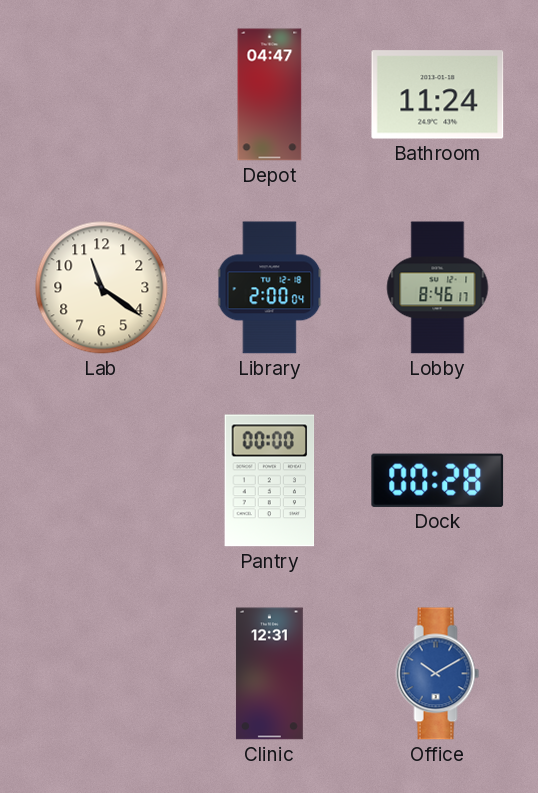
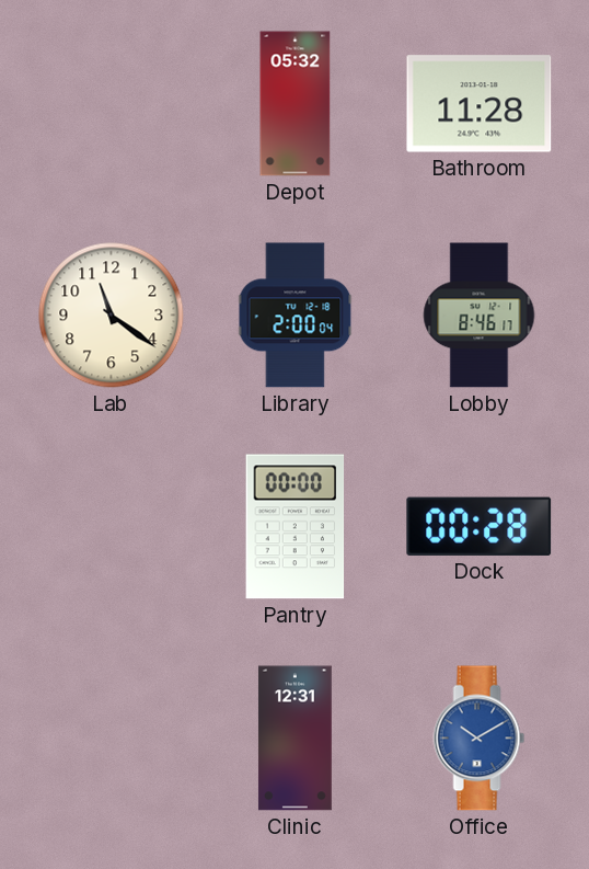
Depot: 04:47 -> 05:32
Bathroom: 11:24 -> 11:28
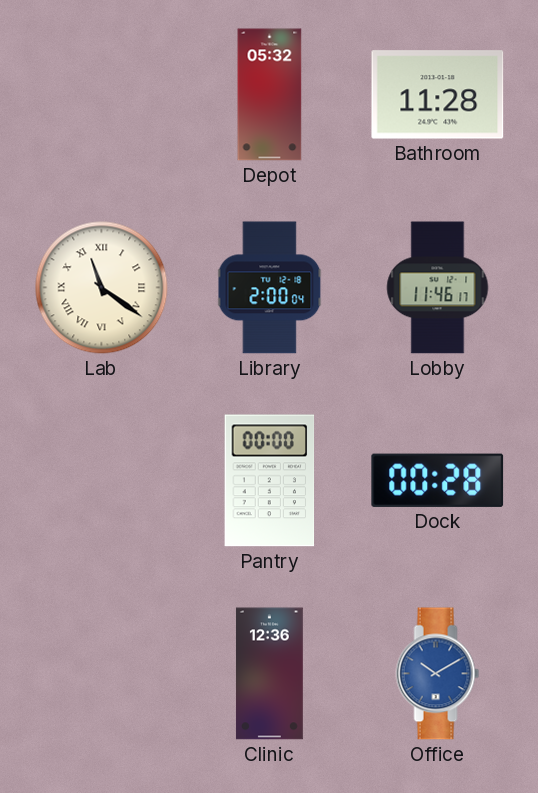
Lab numerals: Arabic -> Roman
Lobby: 8:46 -> 11:46
Clinic: 12:31 -> 12:36
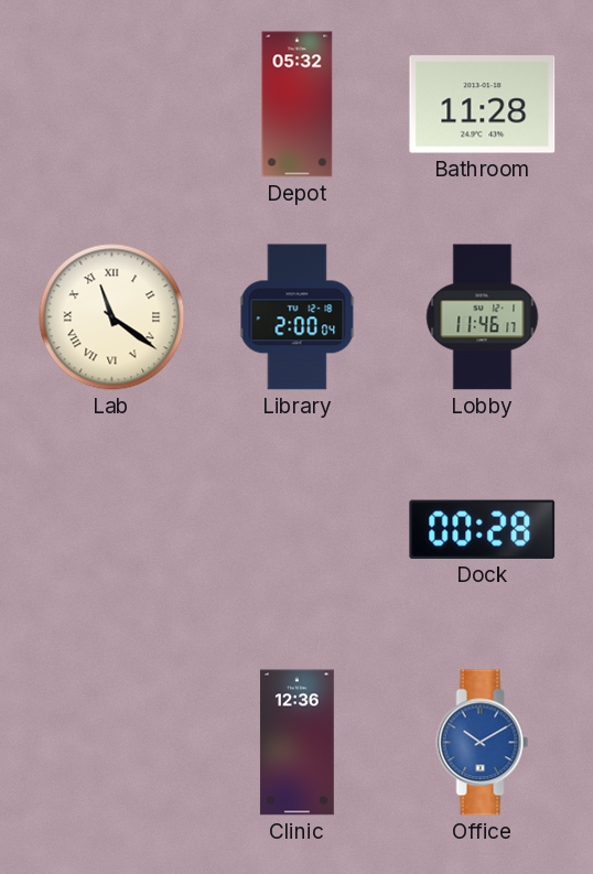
Pantry: 00:00 -> none
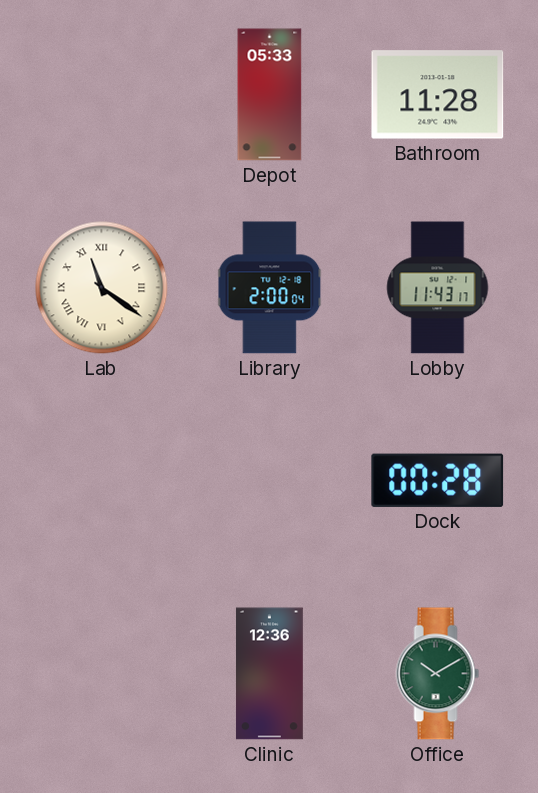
Depot: 05:32 -> 05:33
Lobby: 11:46 -> 11:43
Office dial: blue -> green
